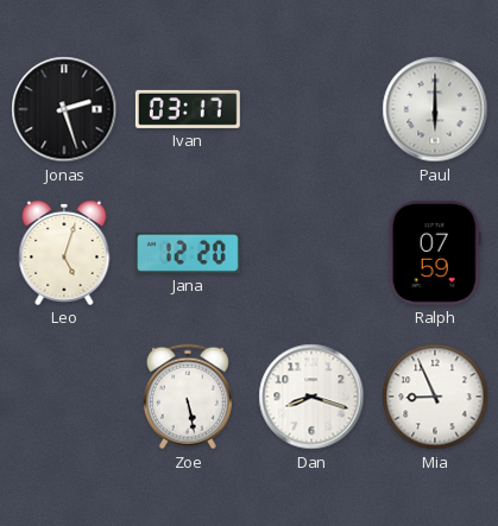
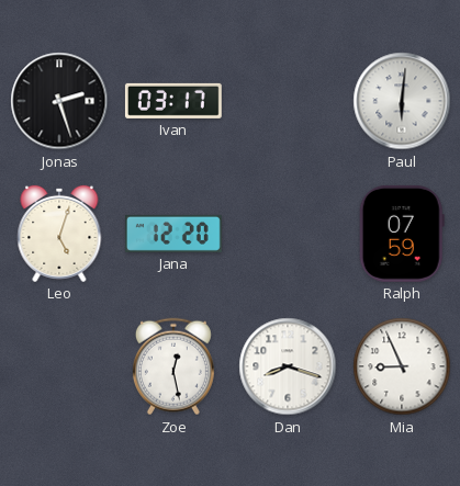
Paul: 6:00 -> 6:01
Zoe: 5:28 -> 12:28
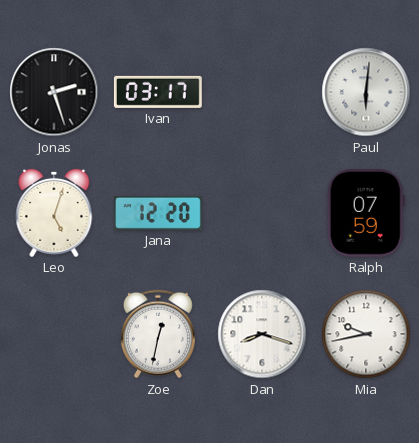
Zoe: 12:28 -> 12:32
Mia: 8:56 -> 9:43
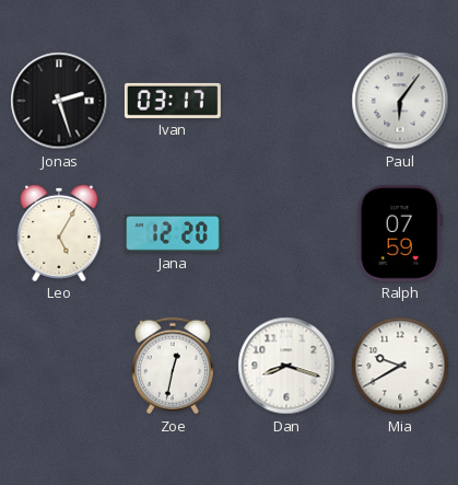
Paul: 6:01 -> 6:06
Leo: 5:03 -> 5:05
Mia: 9:43 -> 9:40
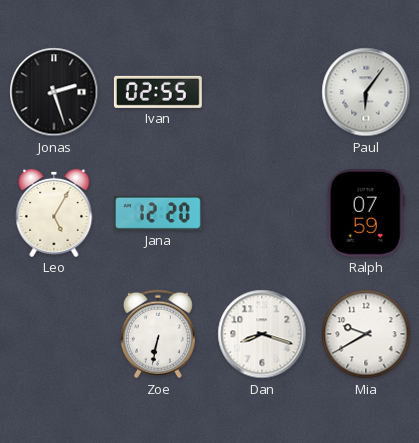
Ivan: 03:17 -> 02:55
Zoe: 12:32 -> 6:32
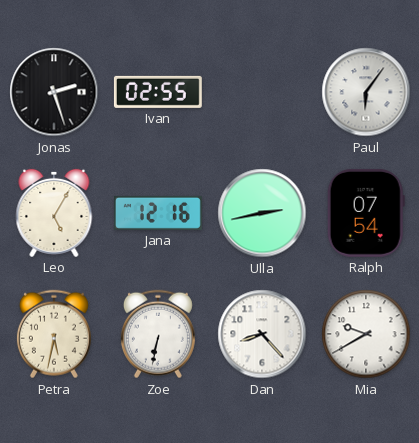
Jana: 12:20 -> 12:16
Ulla: none -> 2:43
Ralph: 07:59 -> 07:54
Petra: none -> 5:32
Dan: 8:18 -> 8:23
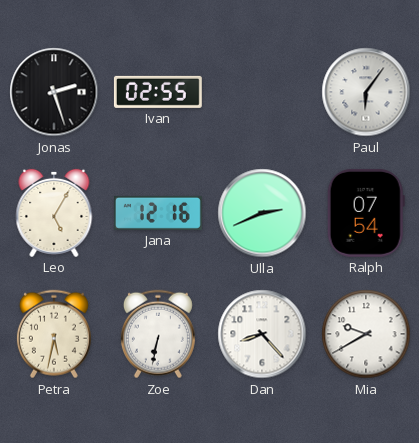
Ulla: 2:43 -> 2:41
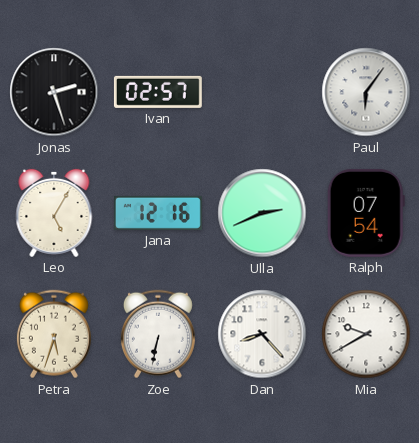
Ivan: 02:55 -> 02:57
Petra: 5:32 -> 5:33
